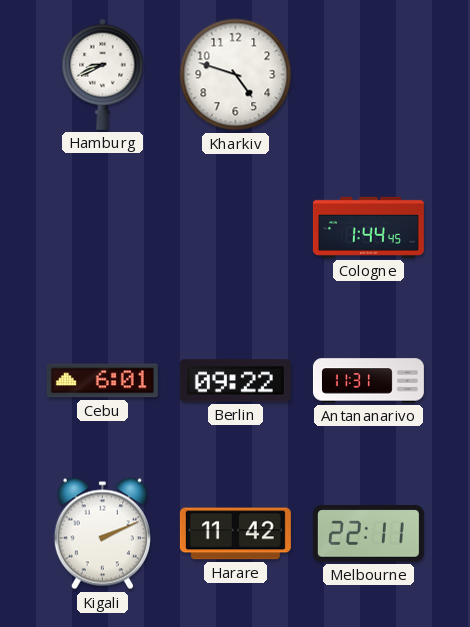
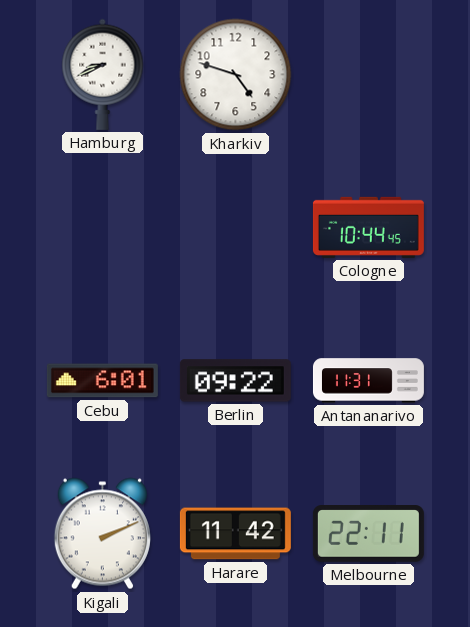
Cologne: 1:44 -> 10:44
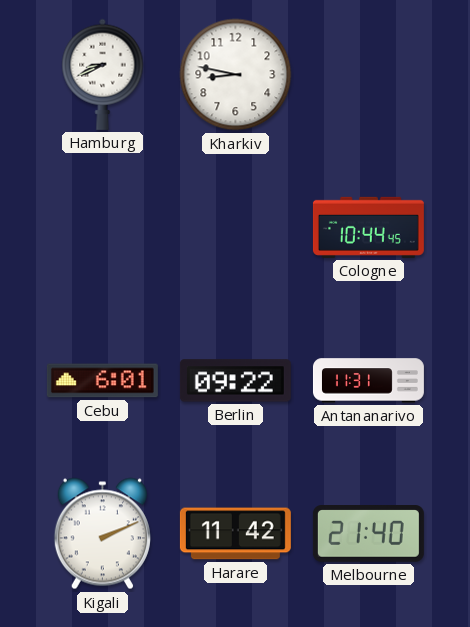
Kharkiv: 4:48 -> 8:47
Melbourne: 22:11 -> 21:40
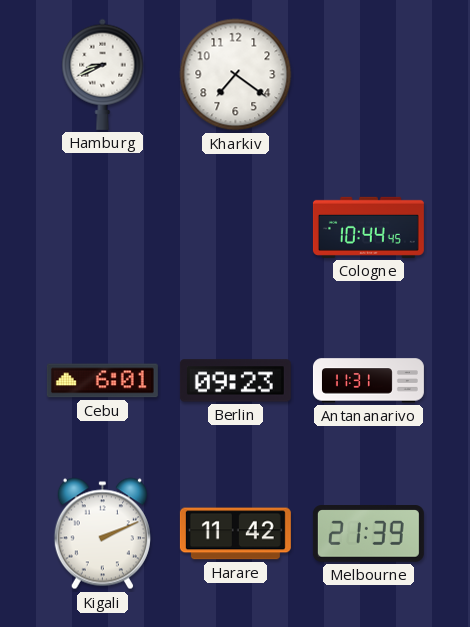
Kharkiv: 8:47 -> 7:21
Berlin: 09:22 -> 09:23
Melbourne: 21:40 -> 21:39
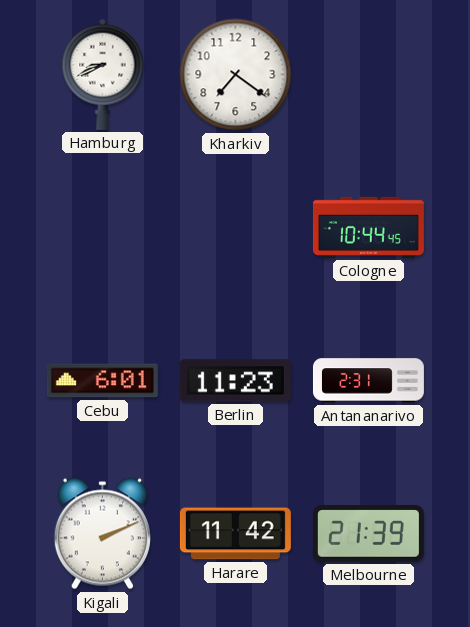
Berlin: 09:23 -> 11:23
Antananarivo: 11:31 -> 2:31
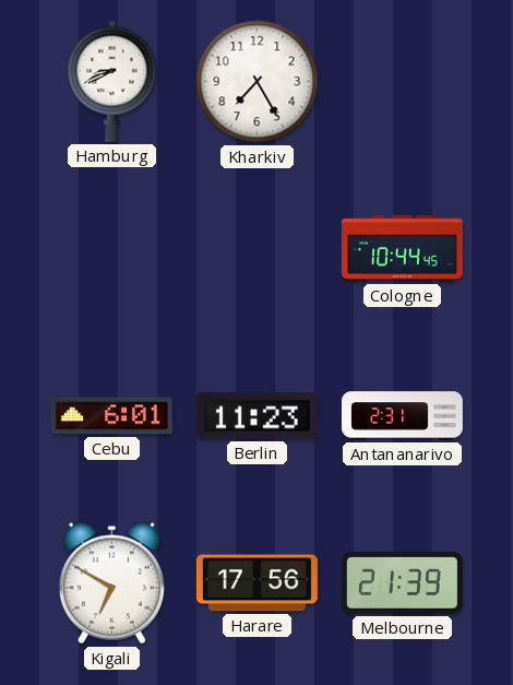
Kharkiv: 7:21 -> 7:25
Kigali: 2:11 -> 6:50
Harare: 11:42 -> 17:56
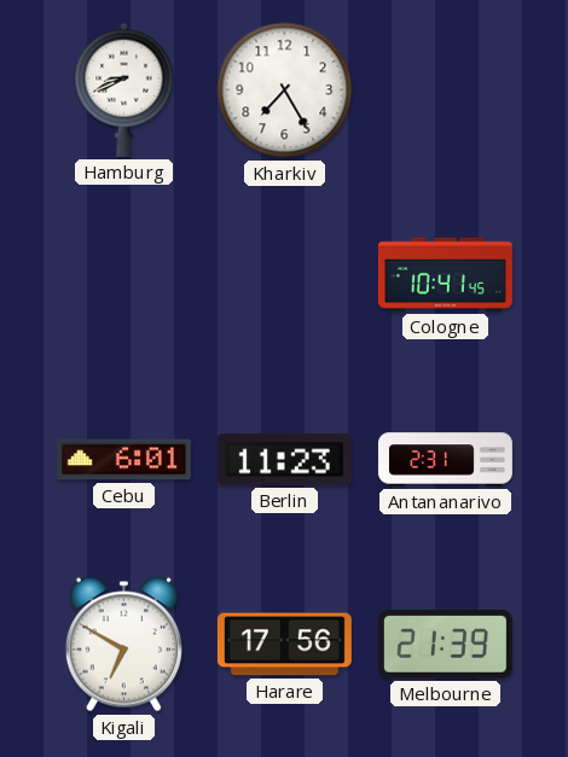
Cologne: 10:44 -> 10:41
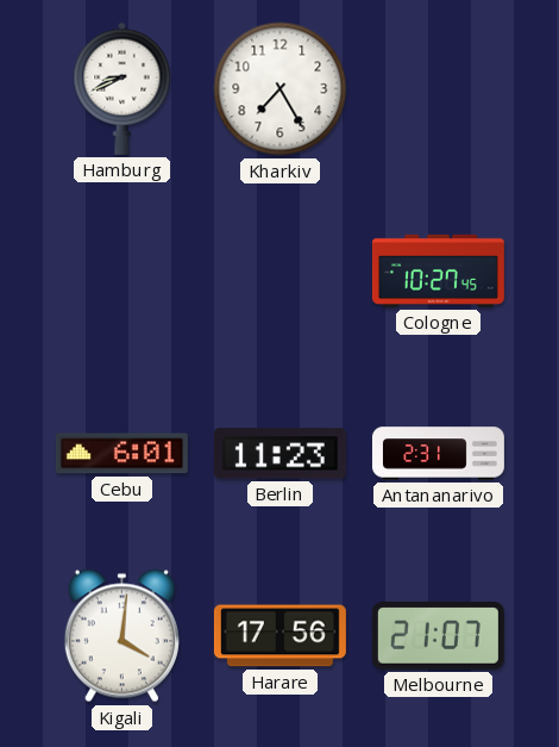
Cologne: 10:41 -> 10:27
Kigali: 6:50 -> 4:01
Melbourne: 21:39 -> 21:07
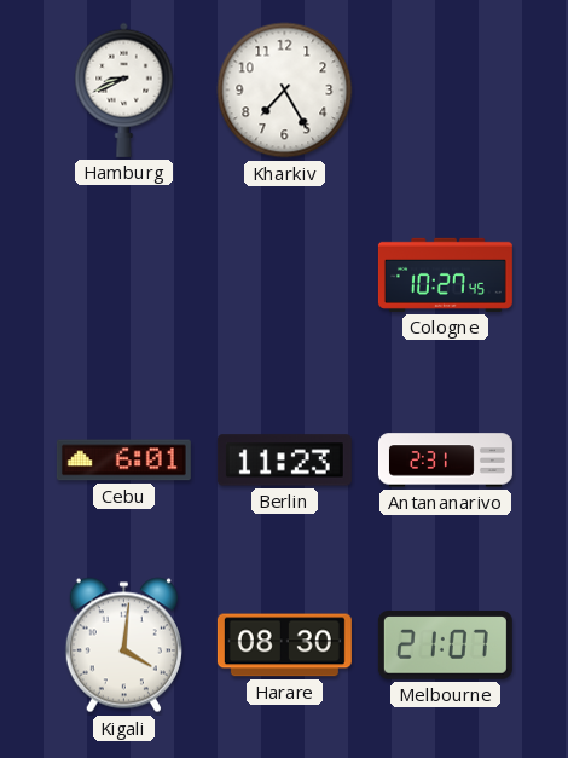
Harare: 17:56 -> 08:30
